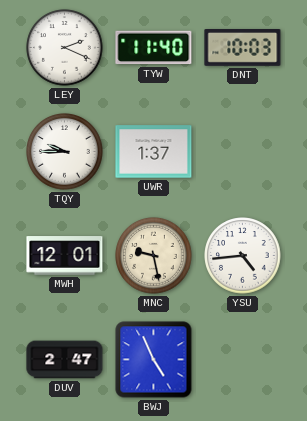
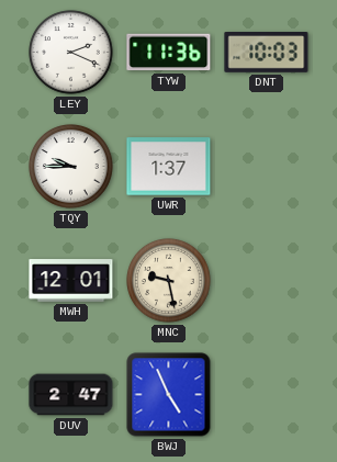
TYW: 11:40 -> 11:36
YSU: 4:44 -> none
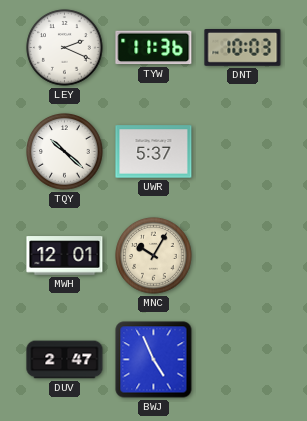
TQY: 9:45 -> 10:22
UWR: 1:37 -> 5:37
MNC: 9:28 -> 10:05
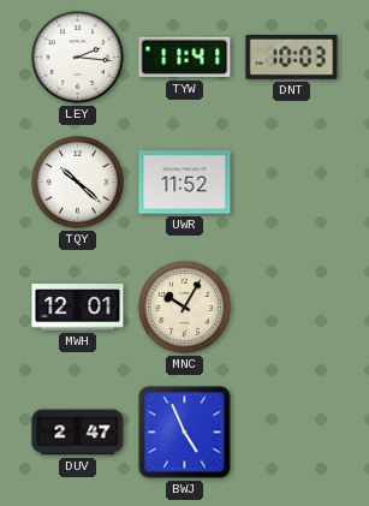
LEY: 2:19 -> 2:16
TYW: 11:36 -> 11:41
UWR: 5:37 -> 11:52
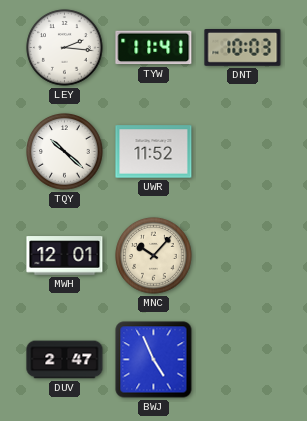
MNC: 10:05 -> 10:07
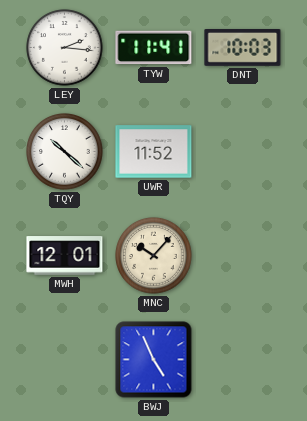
DUV: 2:47 -> none
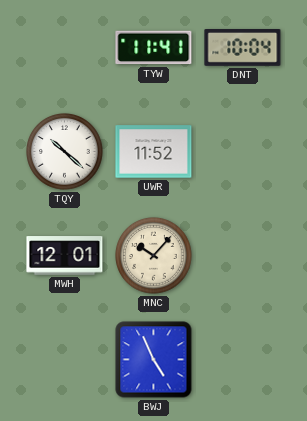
LEY: 2:16 -> none
DNT: 10:03 -> 10:04
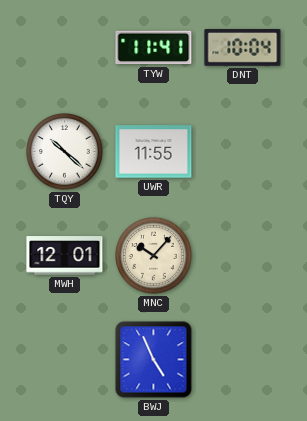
UWR: 11:52 -> 11:55
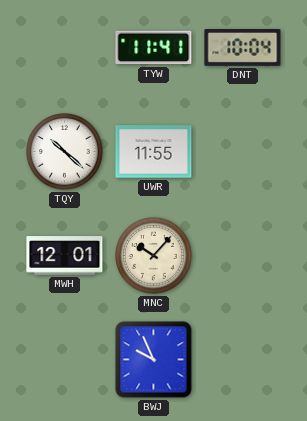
BWJ: 4:56 -> 9:56
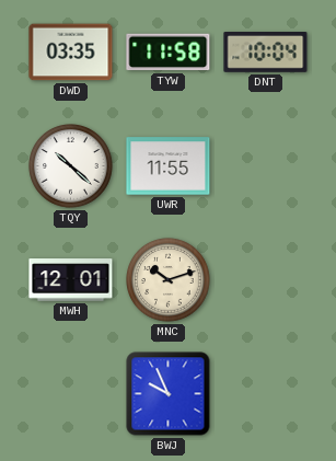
DWD: none -> 03:35
TYW: 11:41 -> 11:58
MNC: 10:07 -> 10:12
